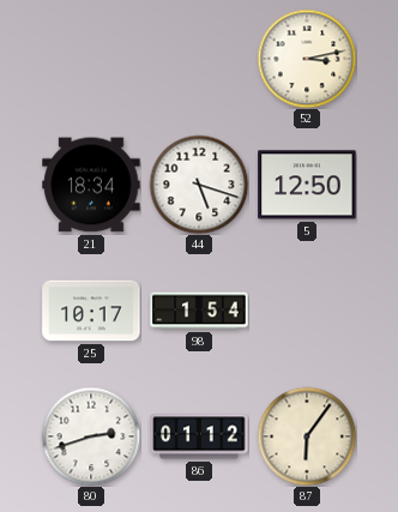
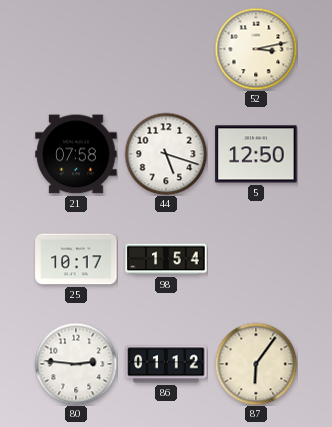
21: 18:34 -> 07:58
80: 2:42 -> 2:46
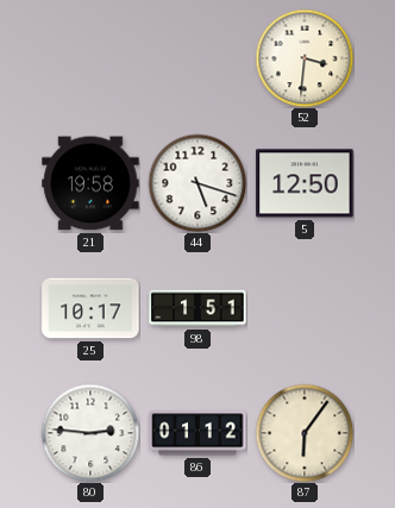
52: 3:13 -> 3:31
21: 07:58 -> 19:58
98: 1:54 -> 1:51
